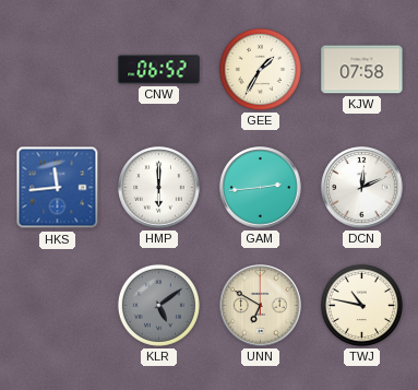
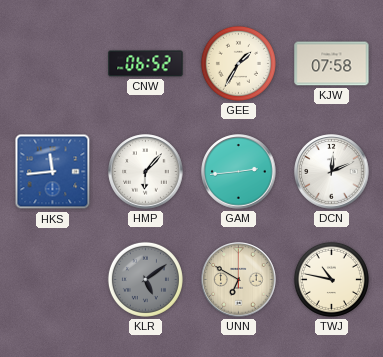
HMP: 6:00 -> 6:07
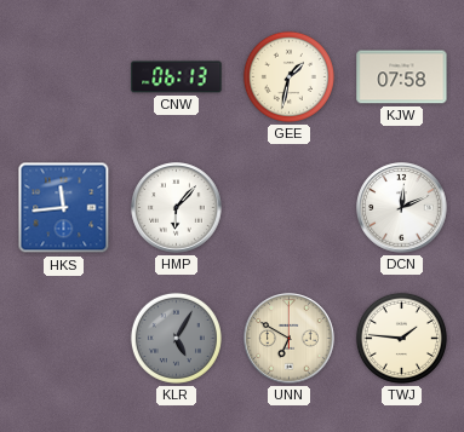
CNW: 06:52 -> 06:13
GEE: 1:35 -> 1:32
GAM: 2:44 -> none
KLR: 5:09 -> 5:05
TWJ: 10:47 -> 1:46
